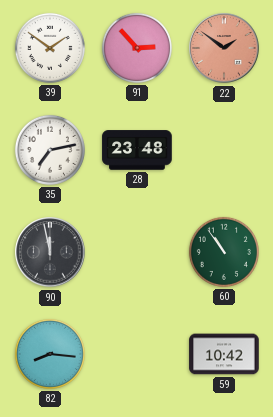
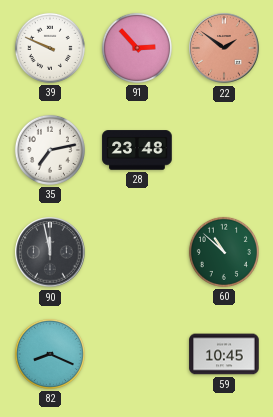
39: 1:51 -> 9:49
60: 10:54 -> 10:52
82: 8:16 -> 8:19
59: 10:42 -> 10:45
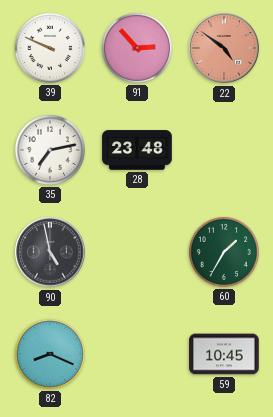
22: 1:51 -> 4:51
90: 11:58 -> 4:58
60: 10:52 -> 1:35
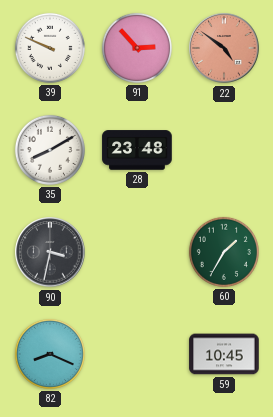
35: 7:13 -> 8:10
90: 4:58 -> 3:32
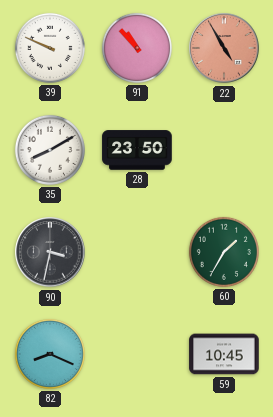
91: 2:53 -> 10:53
22: 4:51 -> 4:55
28: 23:48 -> 23:50
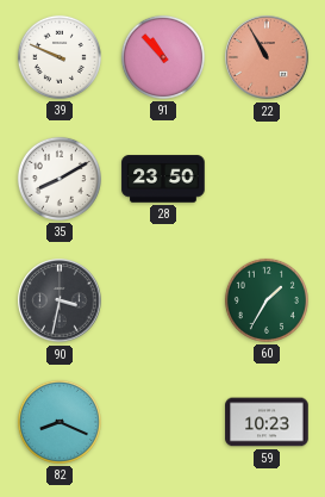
22: 4:55 -> 10:55
59: 10:45 -> 10:23
